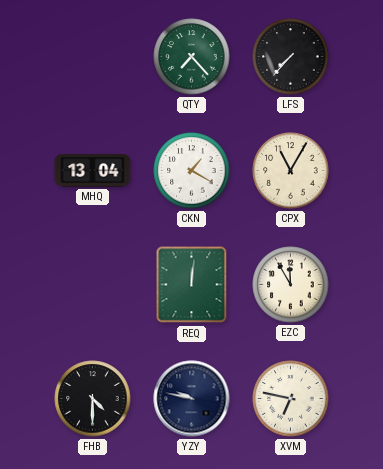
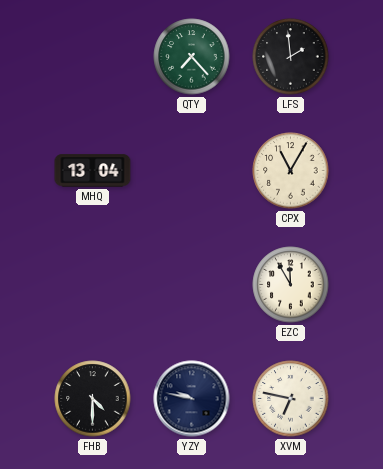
LFS: 7:37 -> 1:59
CKN: 1:20 -> none
REQ: 12:01 -> none
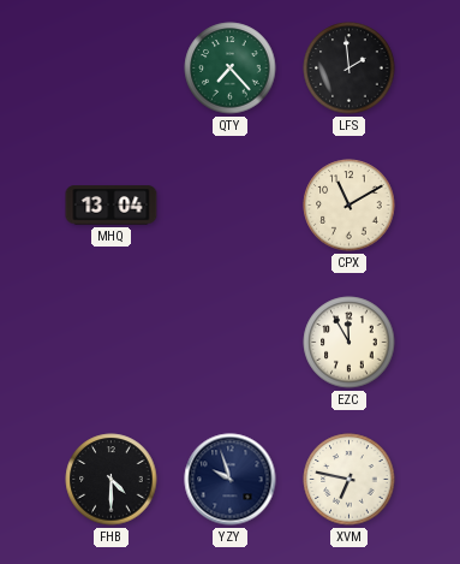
CPX: 11:05 -> 11:10
YZY: 9:47 -> 9:57
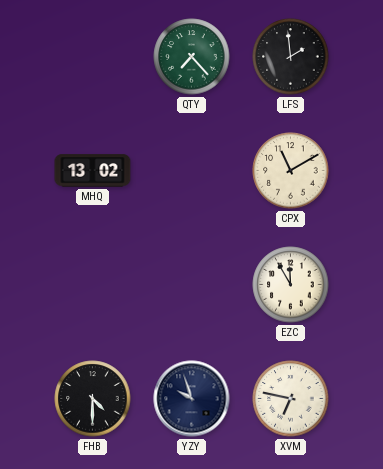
MHQ: 13:04 -> 13:02
